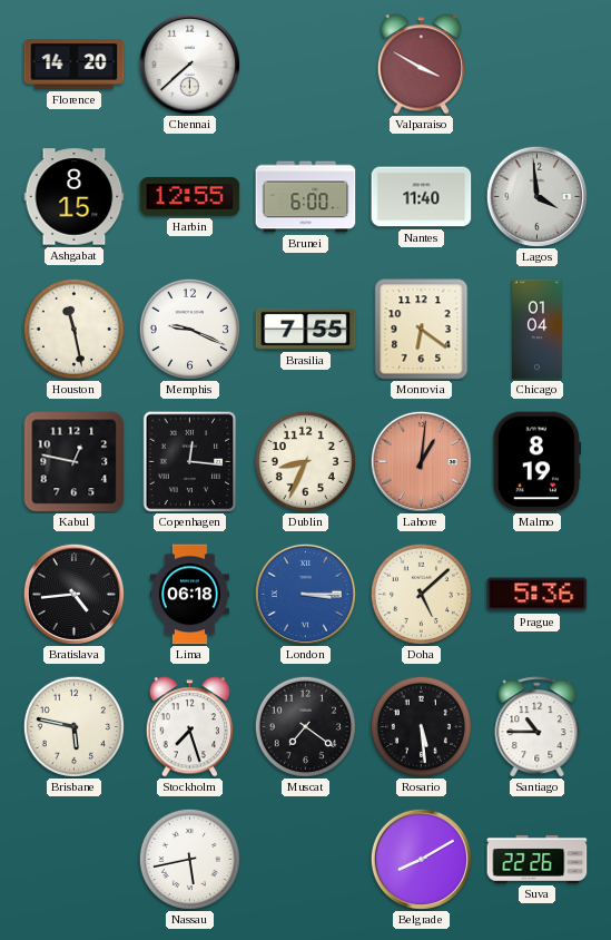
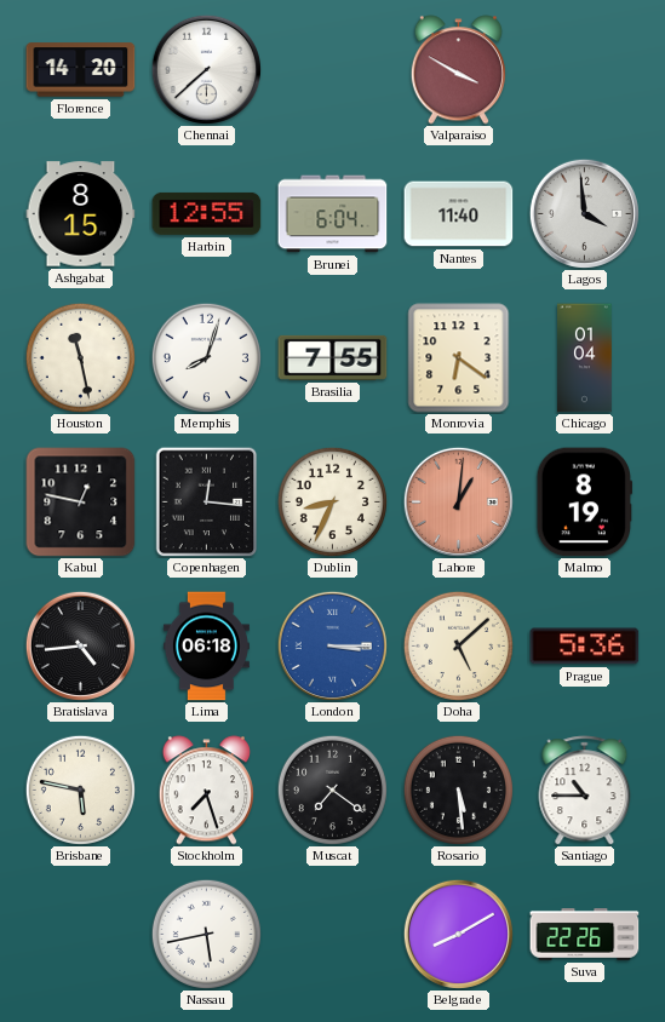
Brunei: 6:00 -> 6:04
Memphis: 9:19 -> 8:03
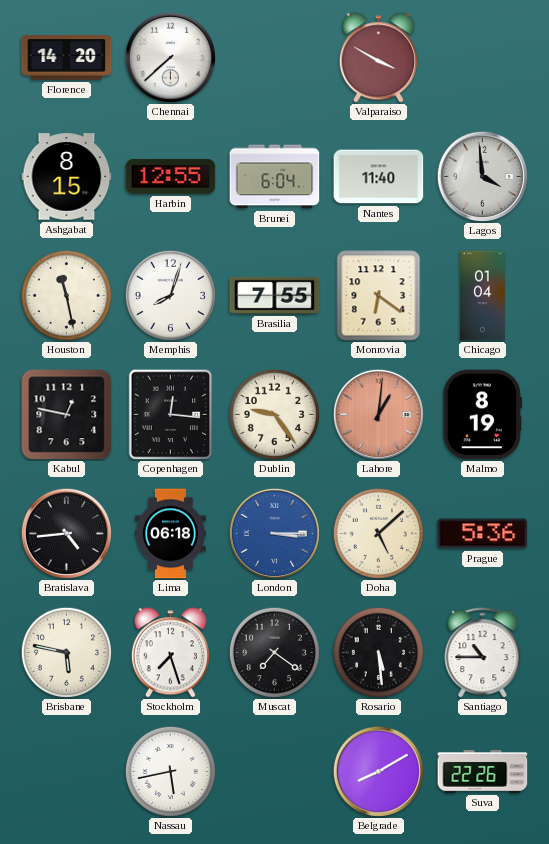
Dublin: 8:34 -> 9:24
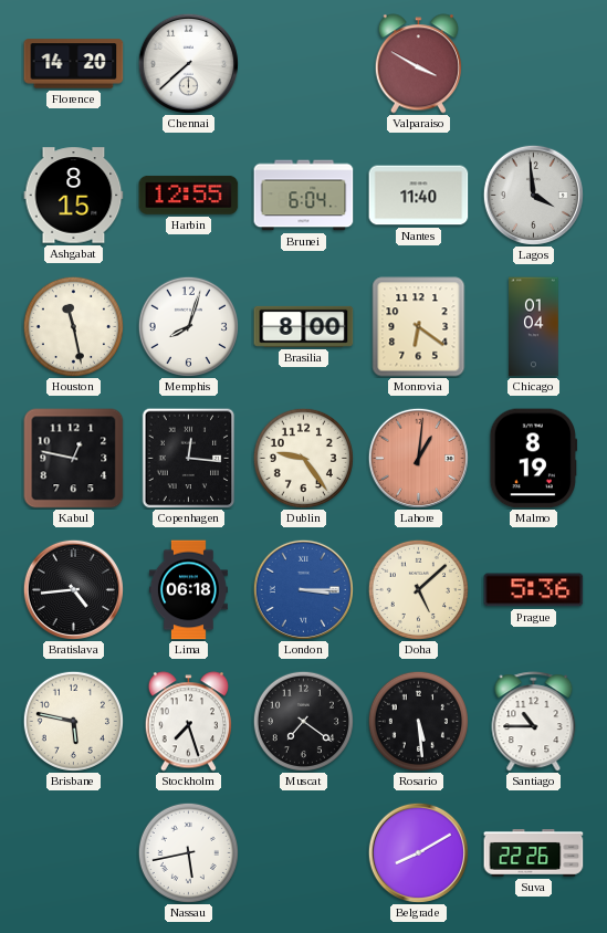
Brasilia: 7:55 -> 8:00
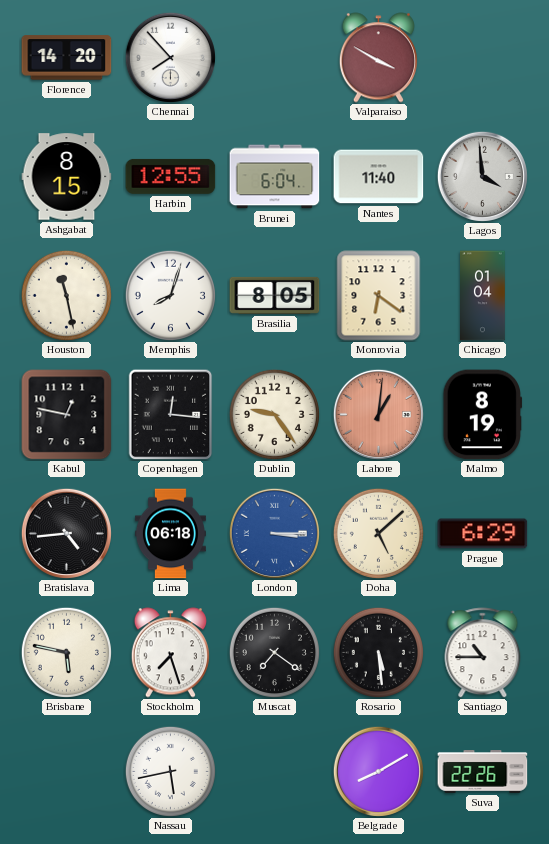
Chennai: 7:38 -> 7:53
Brasilia: 8:00 -> 8:05
Prague: 5:36 -> 6:29
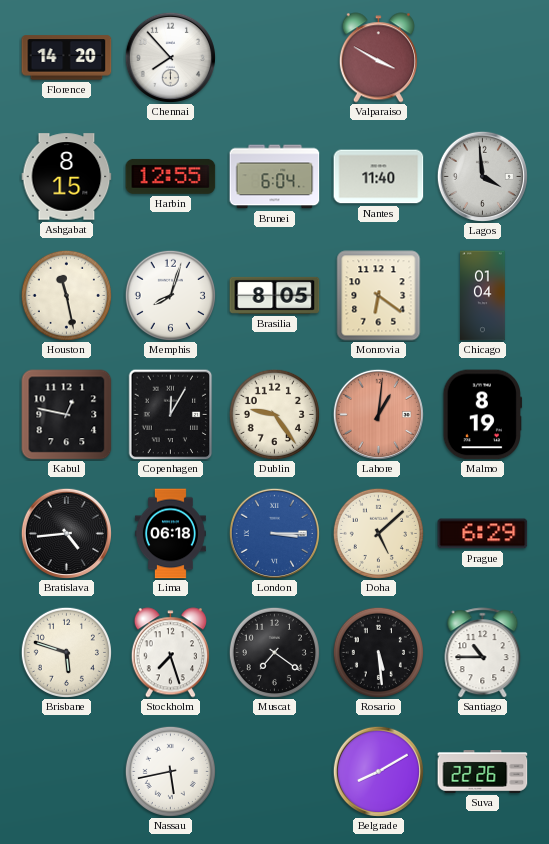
Copenhagen: 12:16 -> 12:05
Brisbane: 5:47 -> 5:48
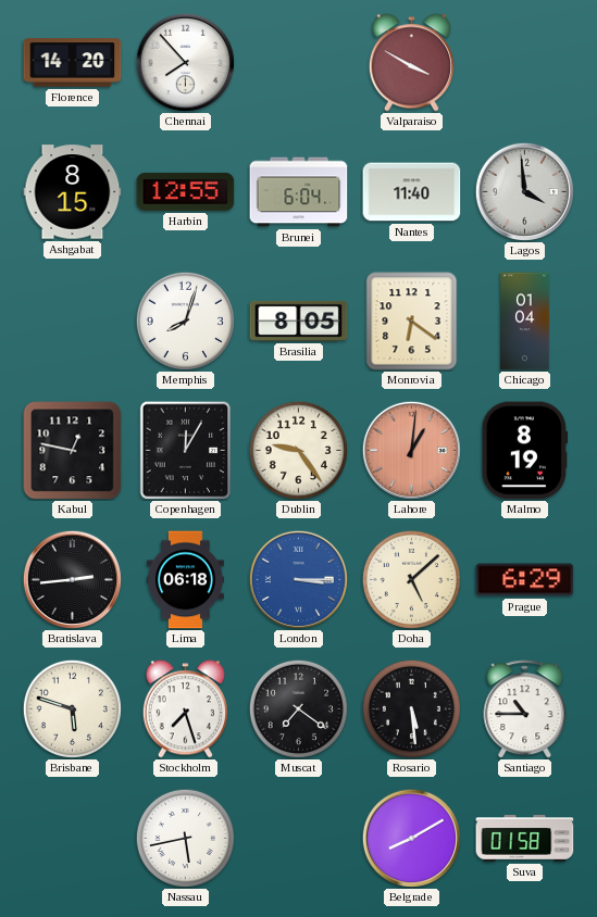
Houston: 11:28 -> none
Bratislava: 4:44 -> 2:44
Suva: 22:26 -> 01:58
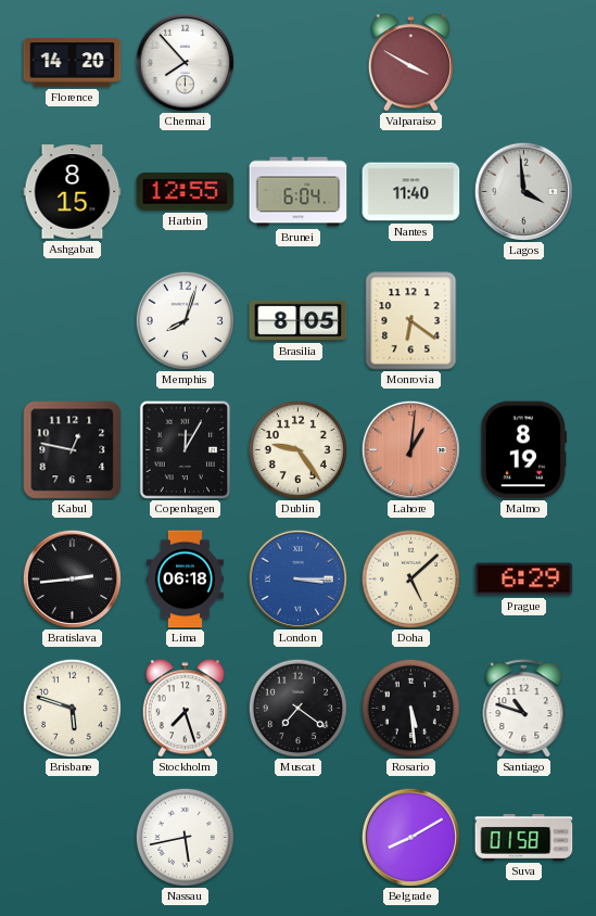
Chicago: 01:04 -> none
Santiago: 10:45 -> 10:48
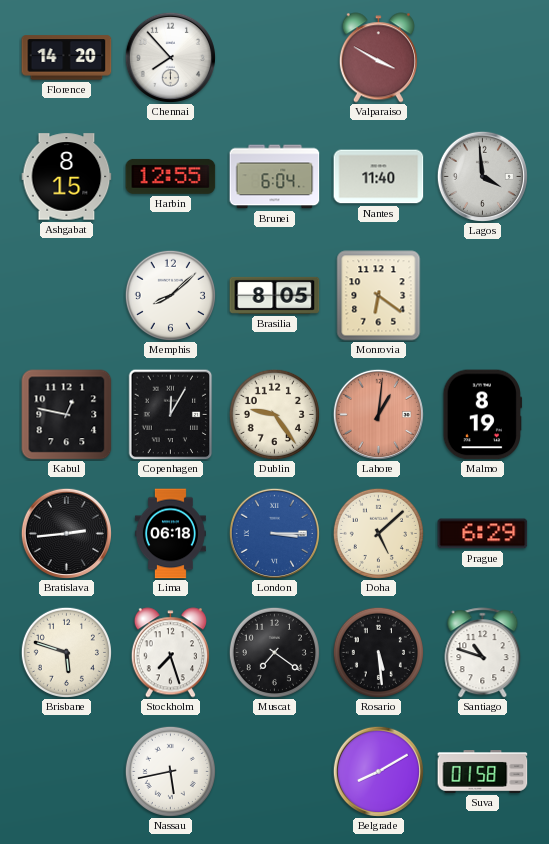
Memphis: 8:03 -> 8:08
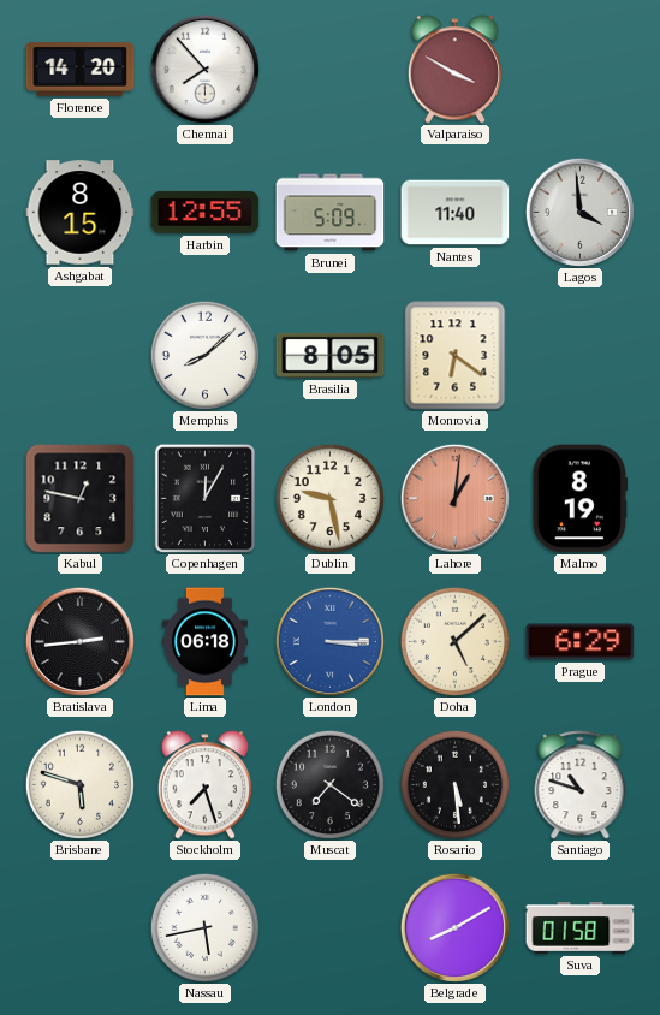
Brunei: 6:04 -> 5:09
Dublin: 9:24 -> 9:28
